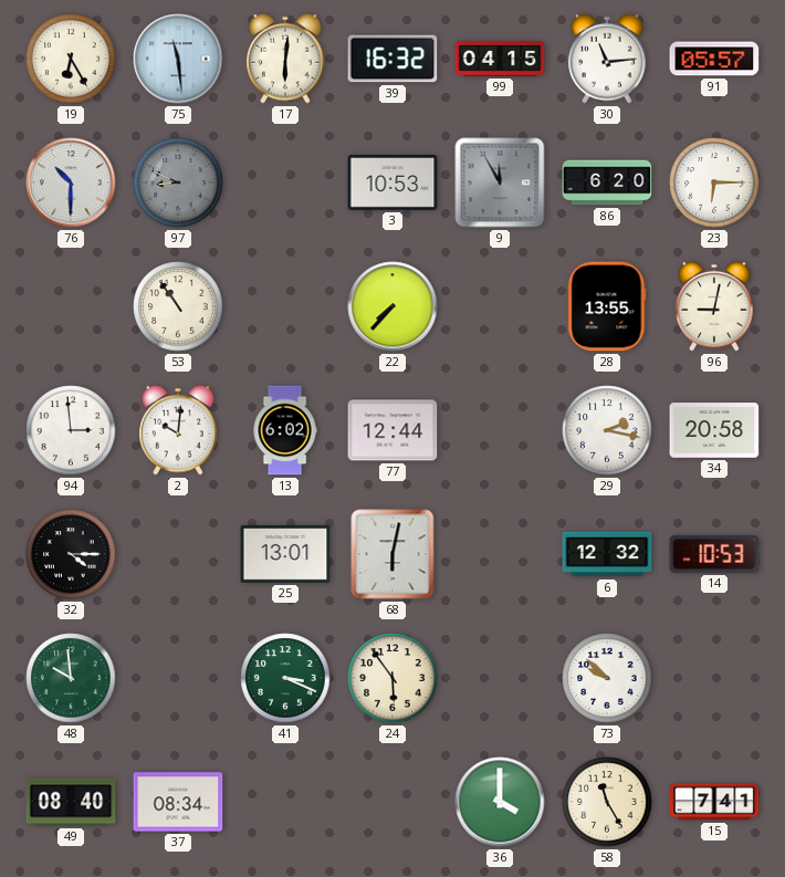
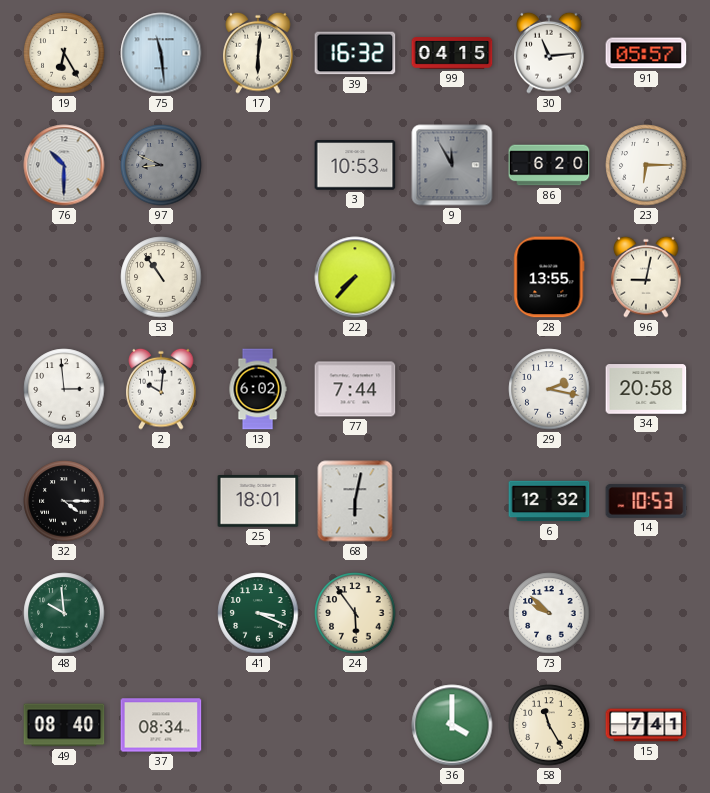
77: 12:44 -> 7:44
25: 13:01 -> 18:01
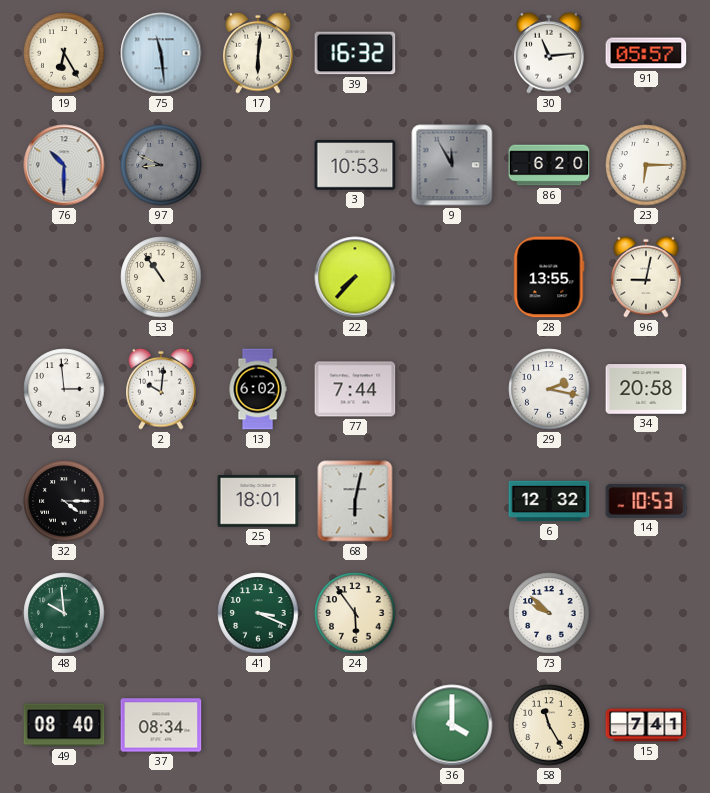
99: 04:15 -> none
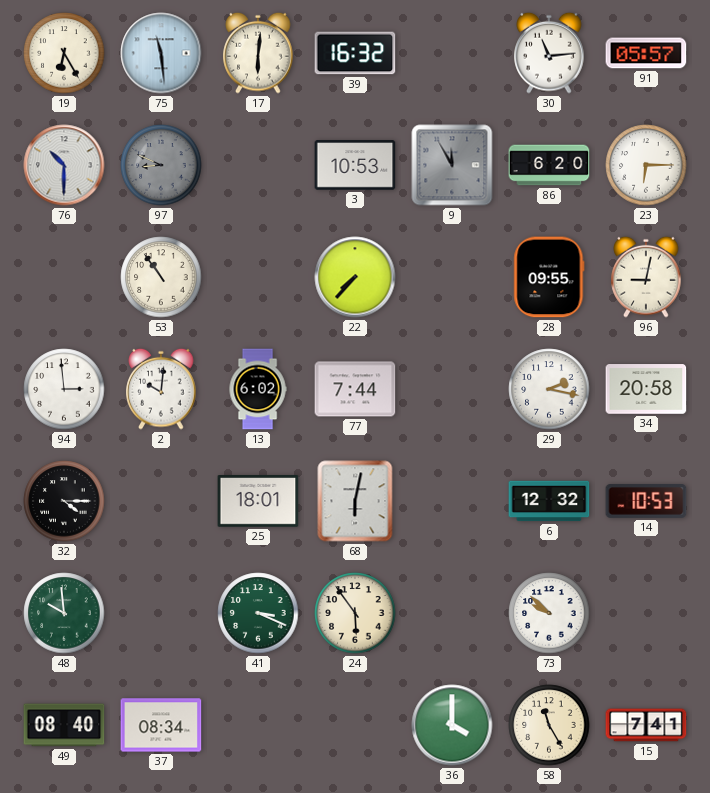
28: 13:55 -> 09:55
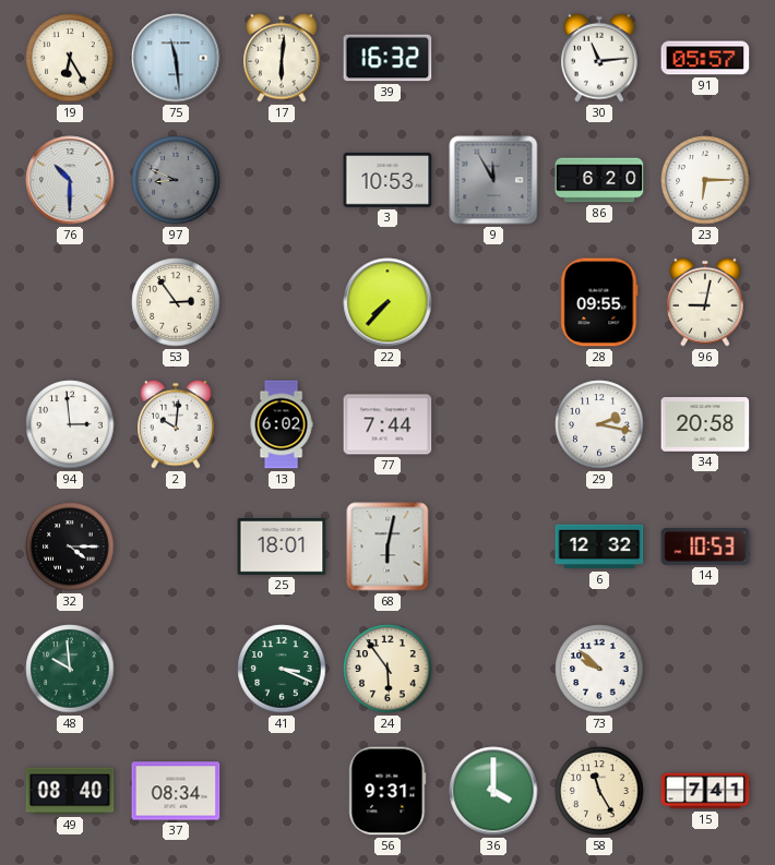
53: 10:54 -> 2:54
56: none -> 9:31
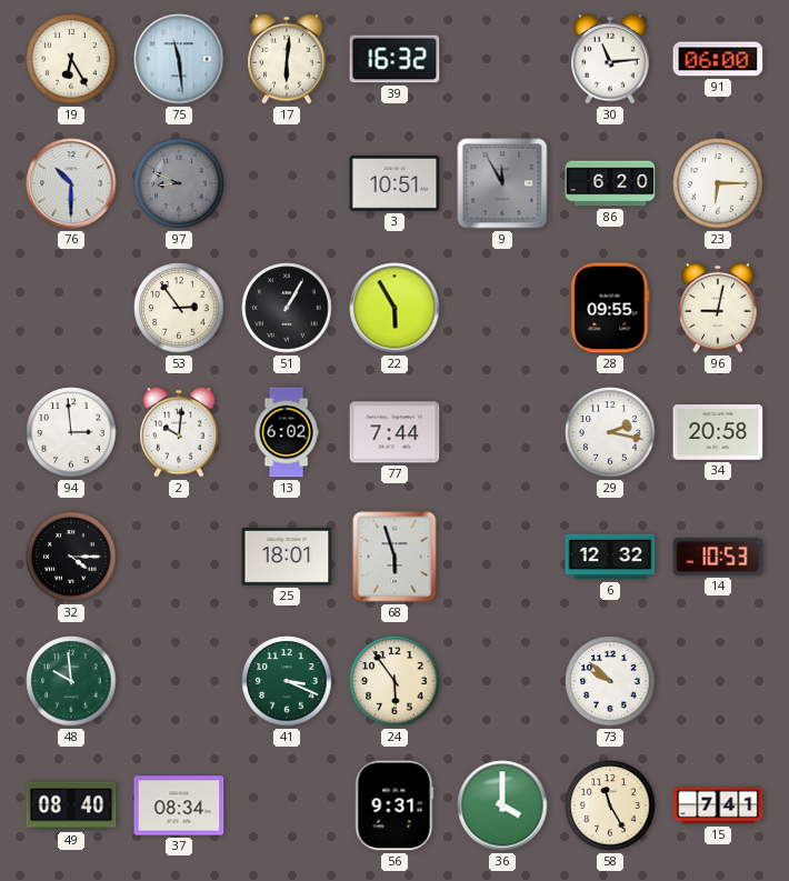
91: 05:57 -> 06:00
3: 10:53 -> 10:51
51: none -> 1:05
22: 7:37 -> 5:55
68: 6:02 -> 5:57
